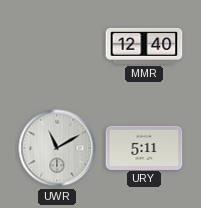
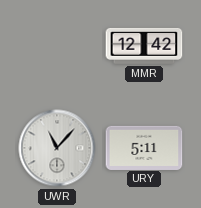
MMR: 12:40 -> 12:42
UWR: 11:10 -> 11:07
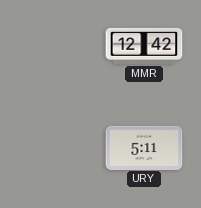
UWR: 11:07 -> none
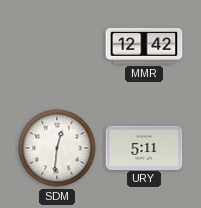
SDM: none -> 12:31
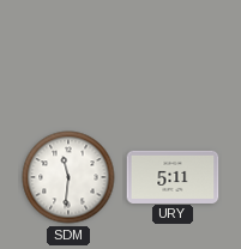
MMR: 12:42 -> none
SDM: 12:31 -> 11:31
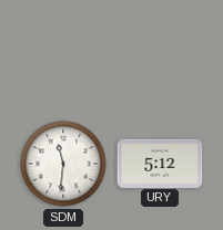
URY: 5:11 -> 5:12
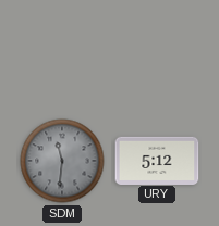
SDM dial: white -> grey
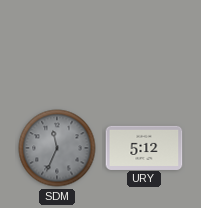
SDM: 11:31 -> 11:34
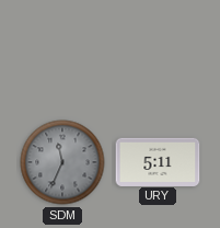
URY: 5:12 -> 5:11
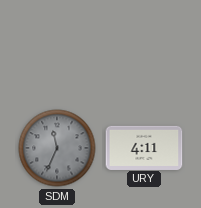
URY: 5:11 -> 4:11
